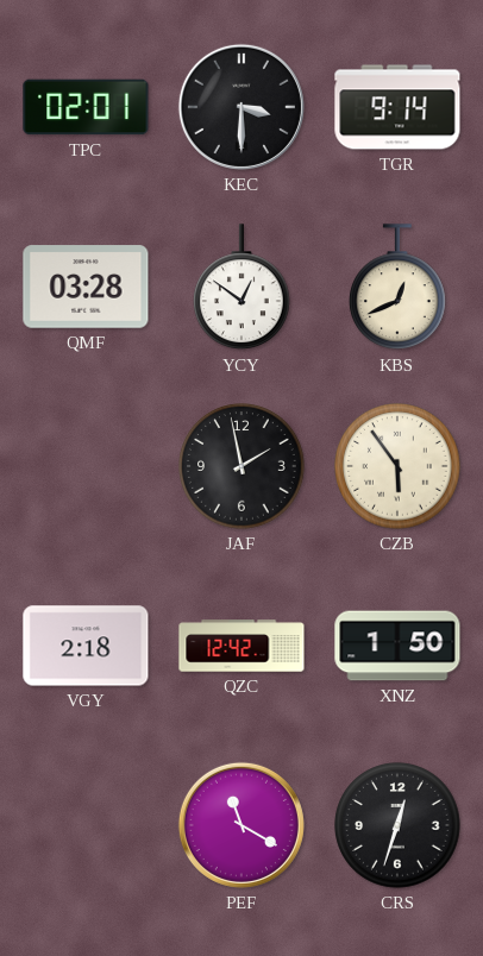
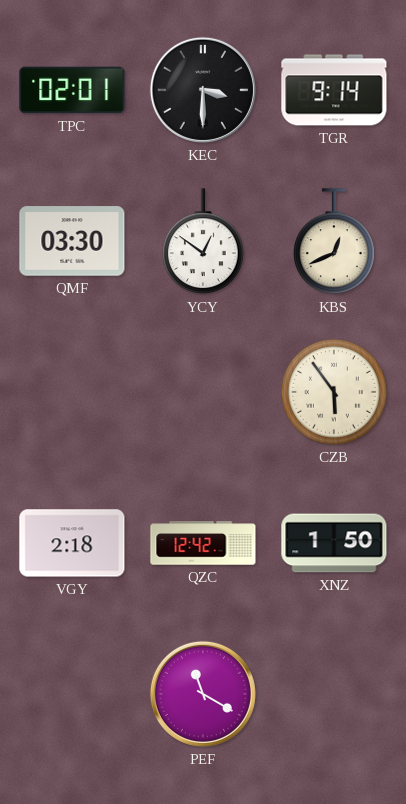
QMF: 03:28 -> 03:30
JAF: 1:58 -> none
CRS: 12:33 -> none
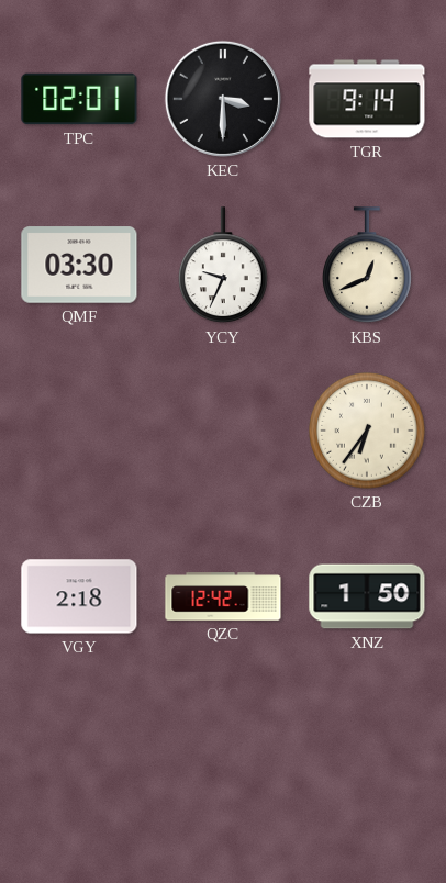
YCY: 12:51 -> 9:34
CZB: 5:54 -> 6:36
PEF: 11:20 -> none
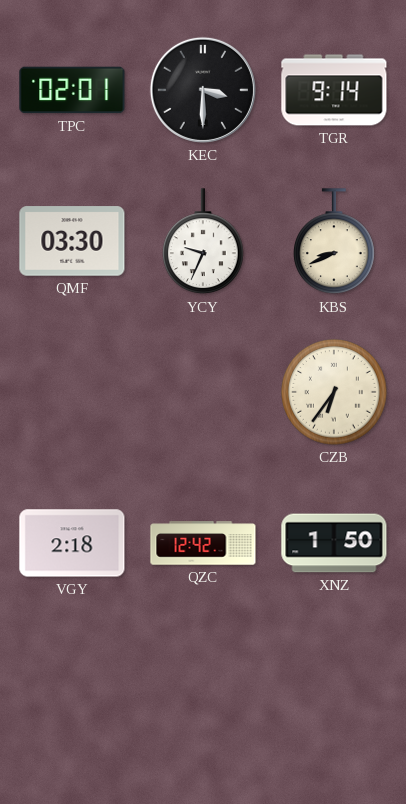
KBS: 12:41 -> 8:41
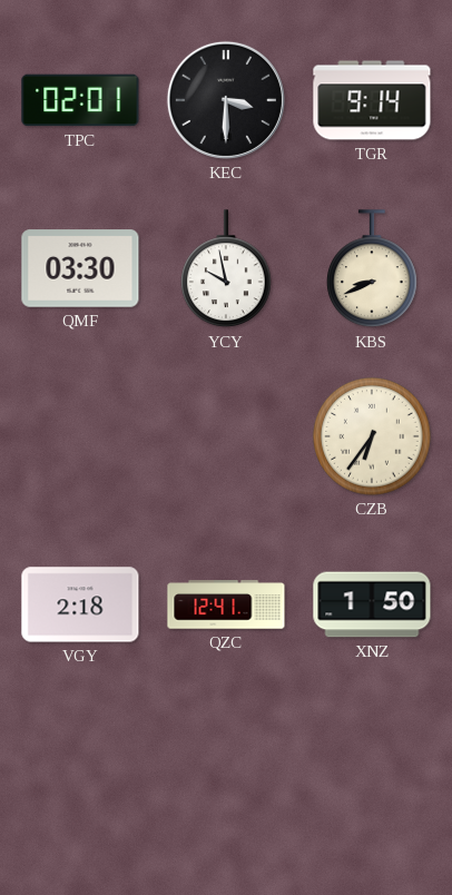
YCY: 9:34 -> 9:58
QZC: 12:42 -> 12:41
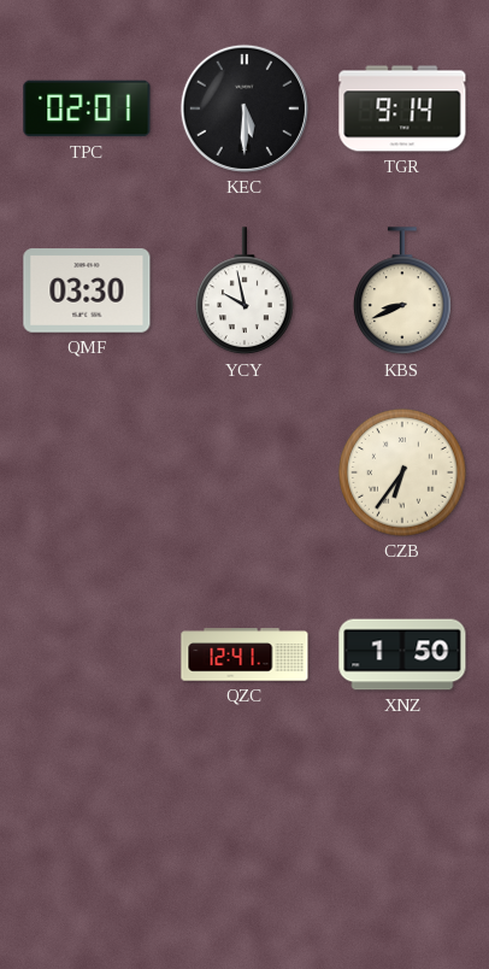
KEC: 3:30 -> 5:30
VGY: 2:18 -> none
